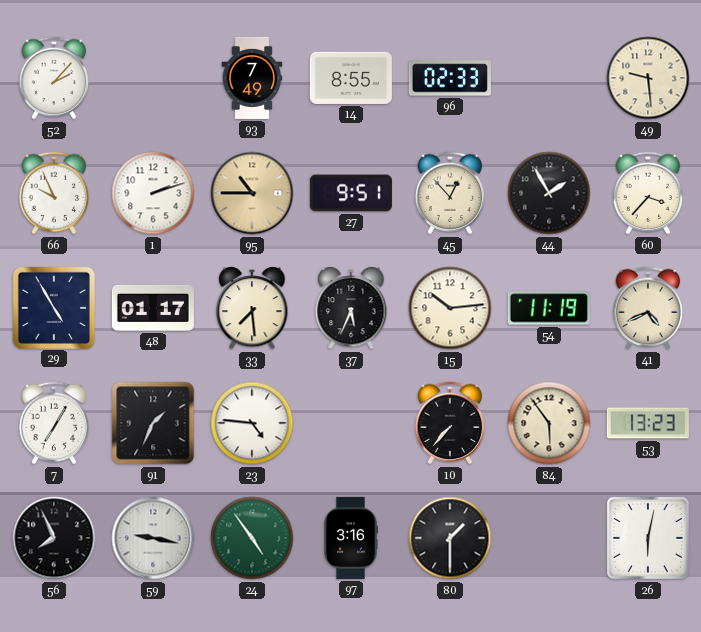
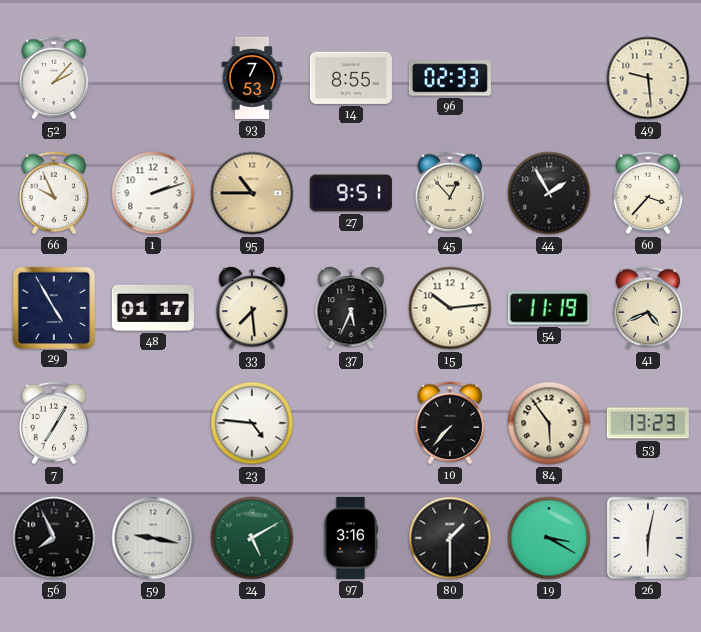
93: 7:49 -> 7:53
91: 1:34 -> none
24: 4:54 -> 5:10
19: none -> 3:20
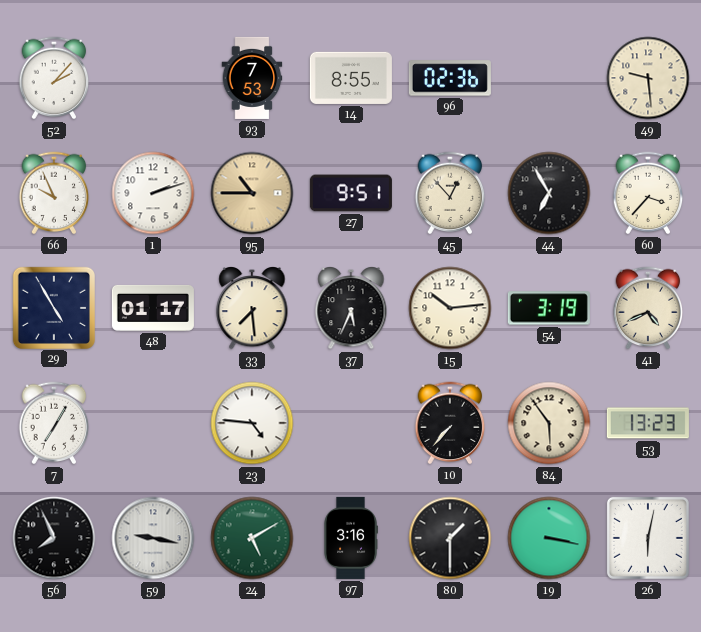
96: 02:33 -> 02:36
44: 1:55 -> 6:55
54: 11:19 -> 3:19
19: 3:20 -> 3:17
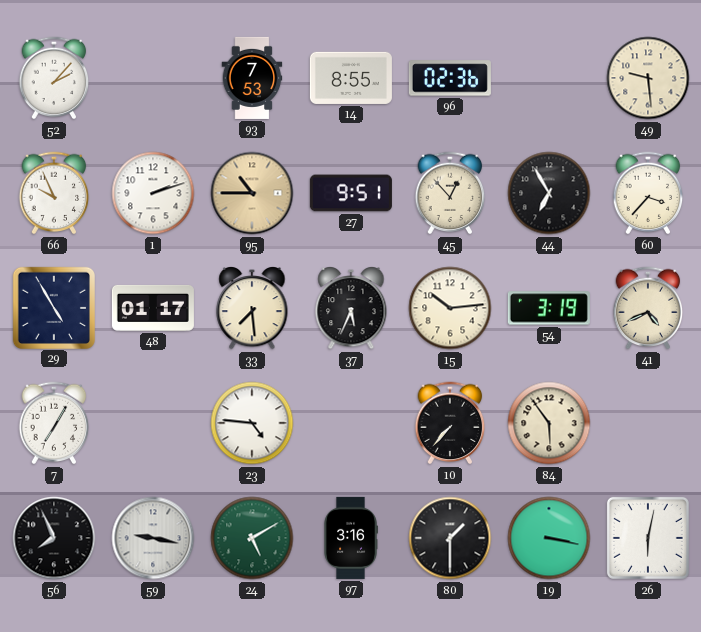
53: 13:23 -> none
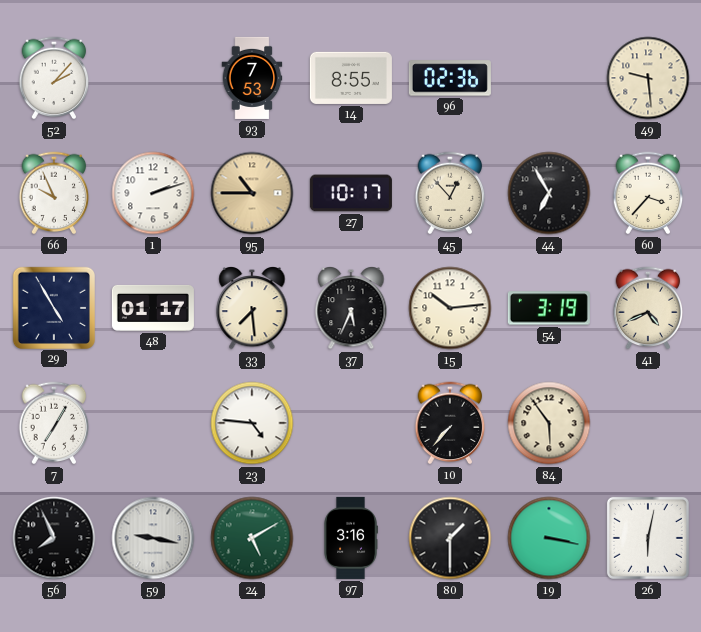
27: 9:51 -> 10:17
